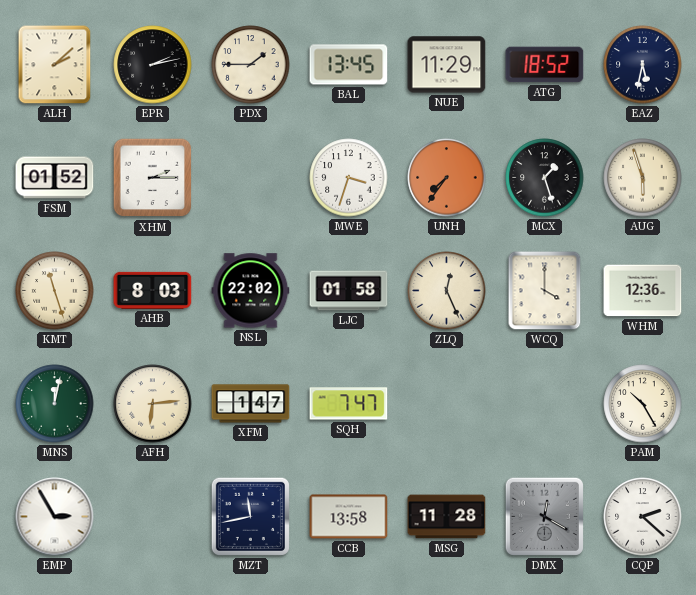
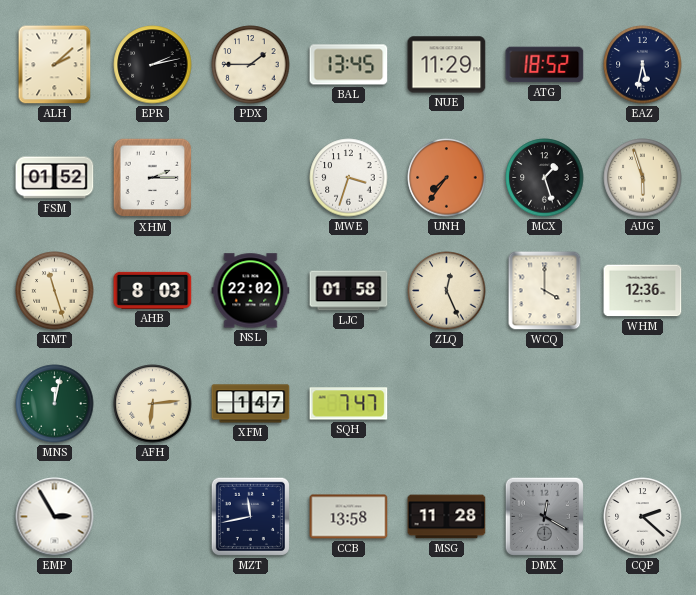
PAM: 10:25 -> none
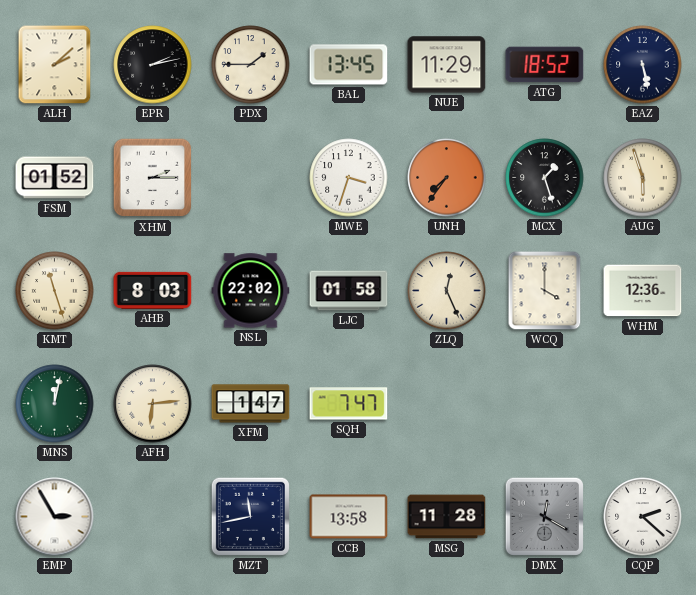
EAZ: 5:32 -> 5:28
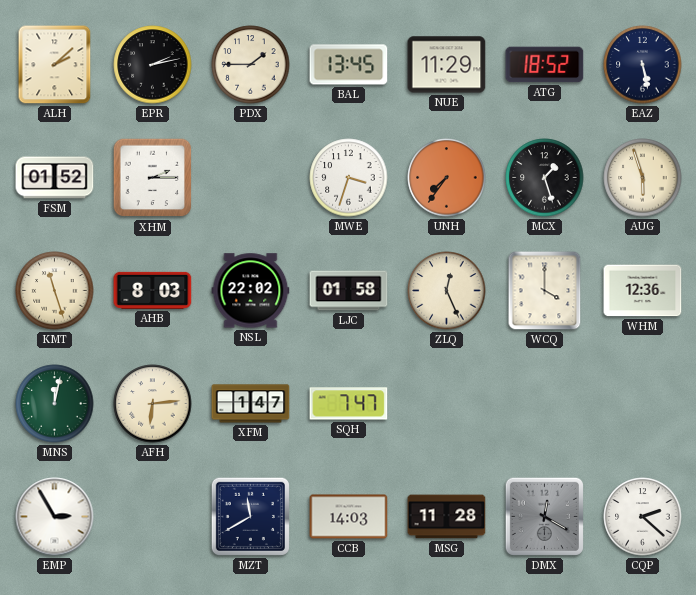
MZT: 11:43 -> 11:40
CCB: 13:58 -> 14:03
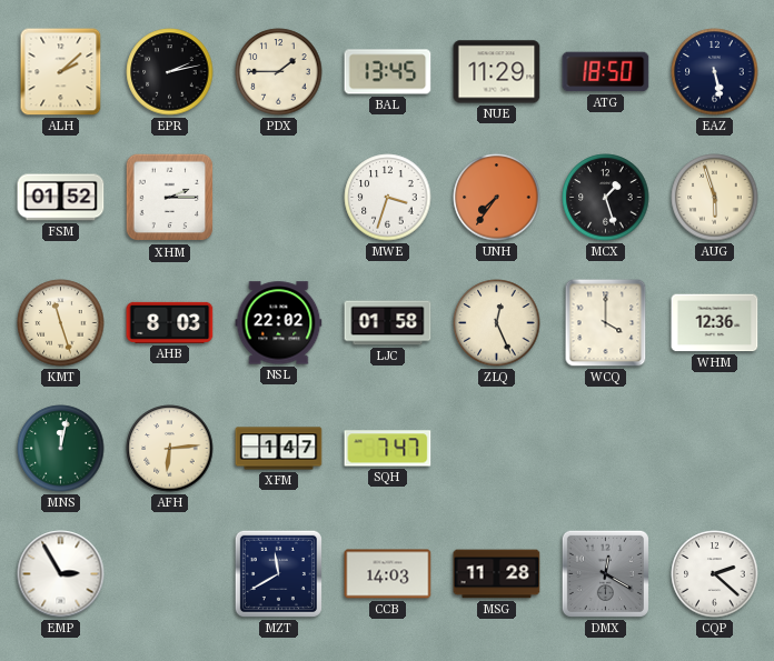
ATG: 18:52 -> 18:50
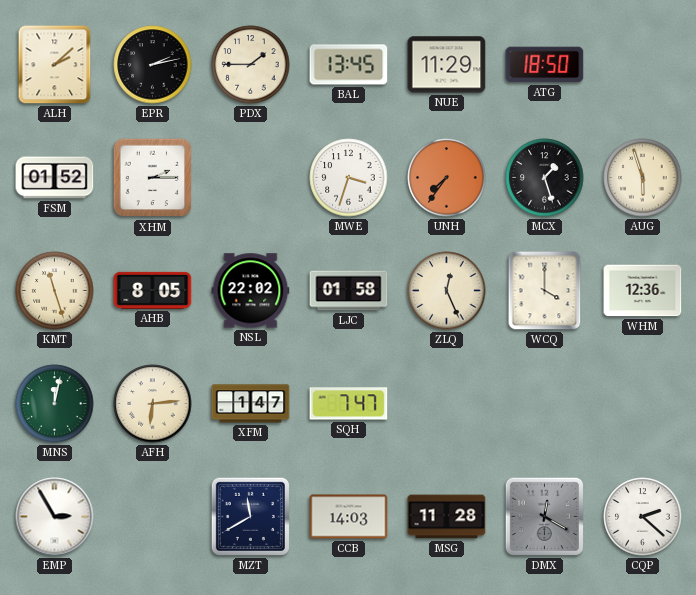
EAZ: 5:28 -> none
AHB: 8:03 -> 8:05
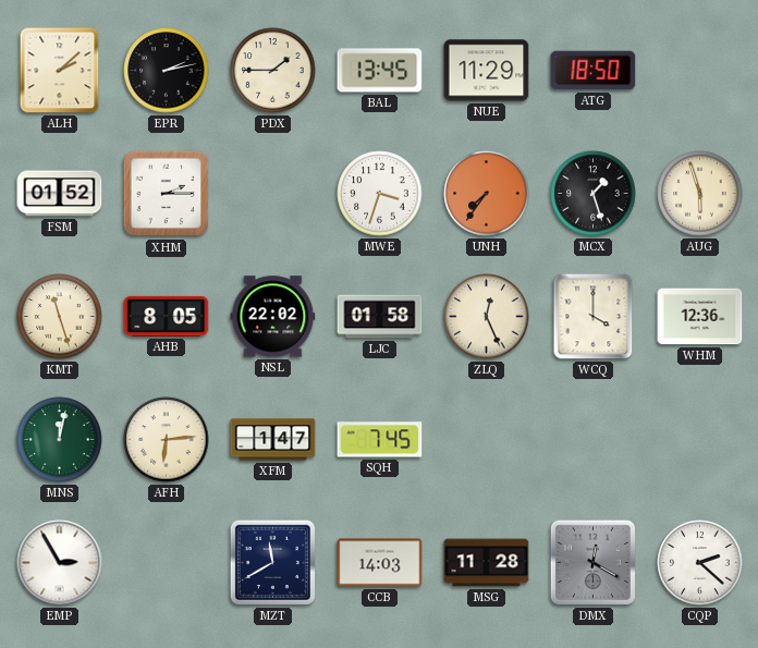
SQH: 7:47 -> 7:45
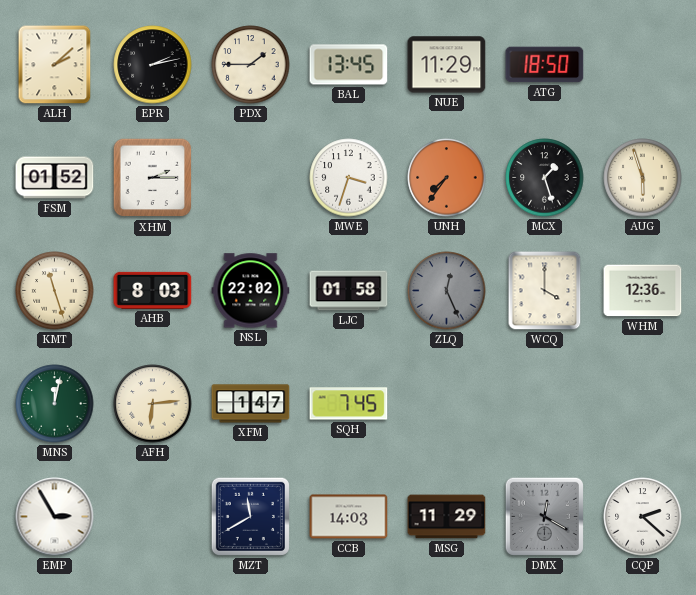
AHB: 8:05 -> 8:03
ZLQ dial: cream -> grey
MSG: 11:28 -> 11:29
